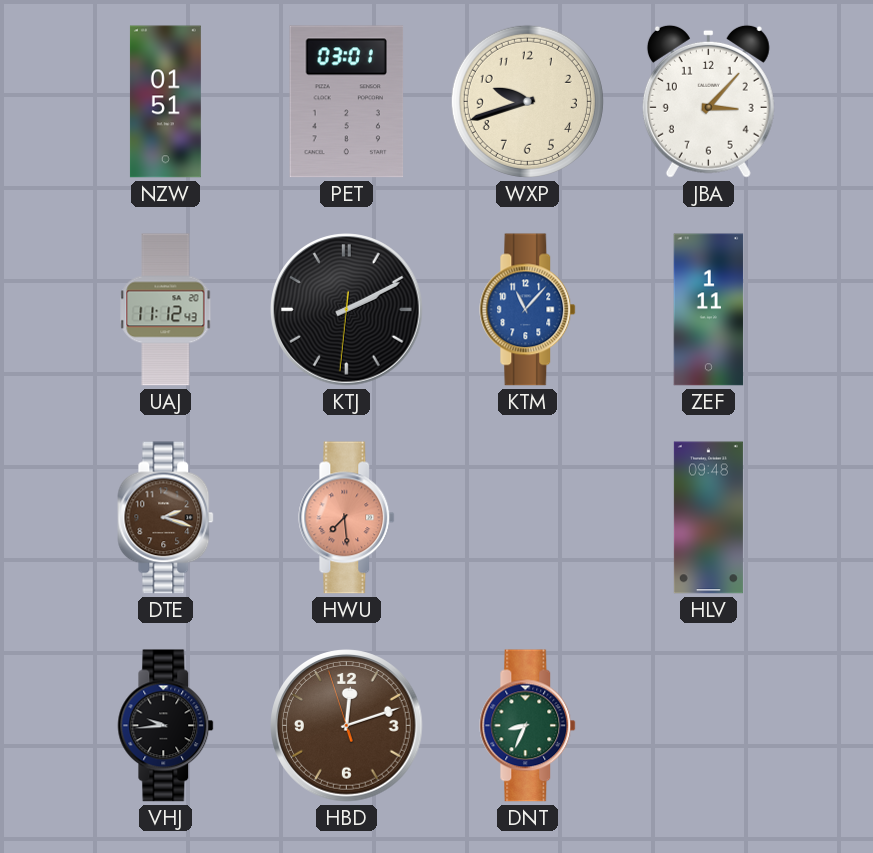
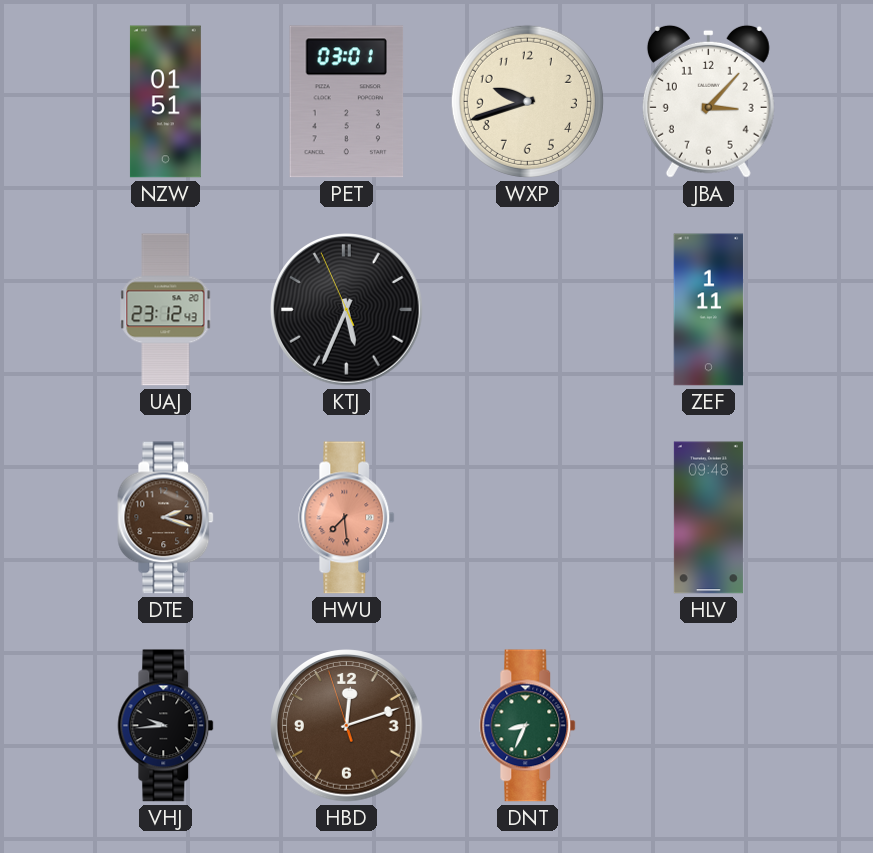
UAJ: 11:12 -> 23:12
KTJ: 2:10 -> 5:33
KTM: 11:07 -> none
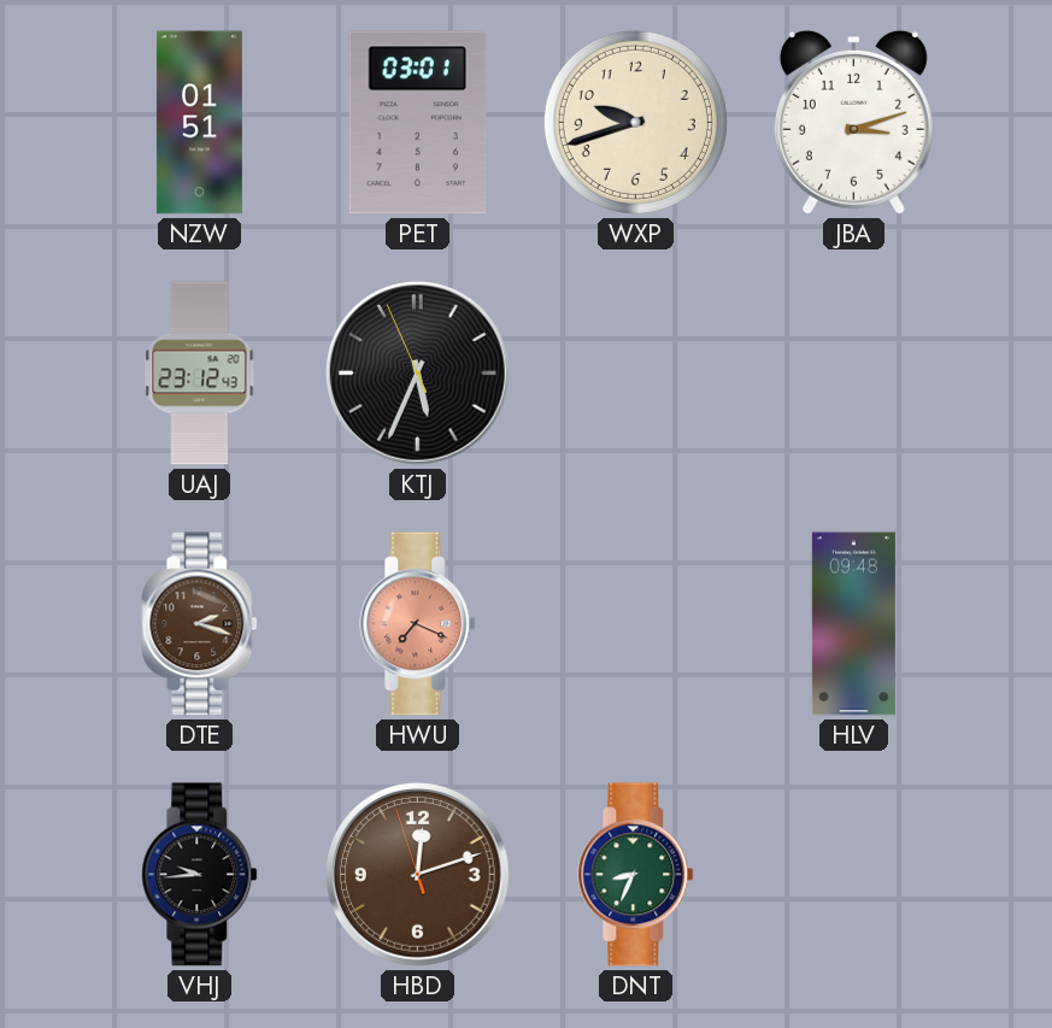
JBA: 3:07 -> 3:12
ZEF: 1:11 -> none
HWU: 7:29 -> 7:19
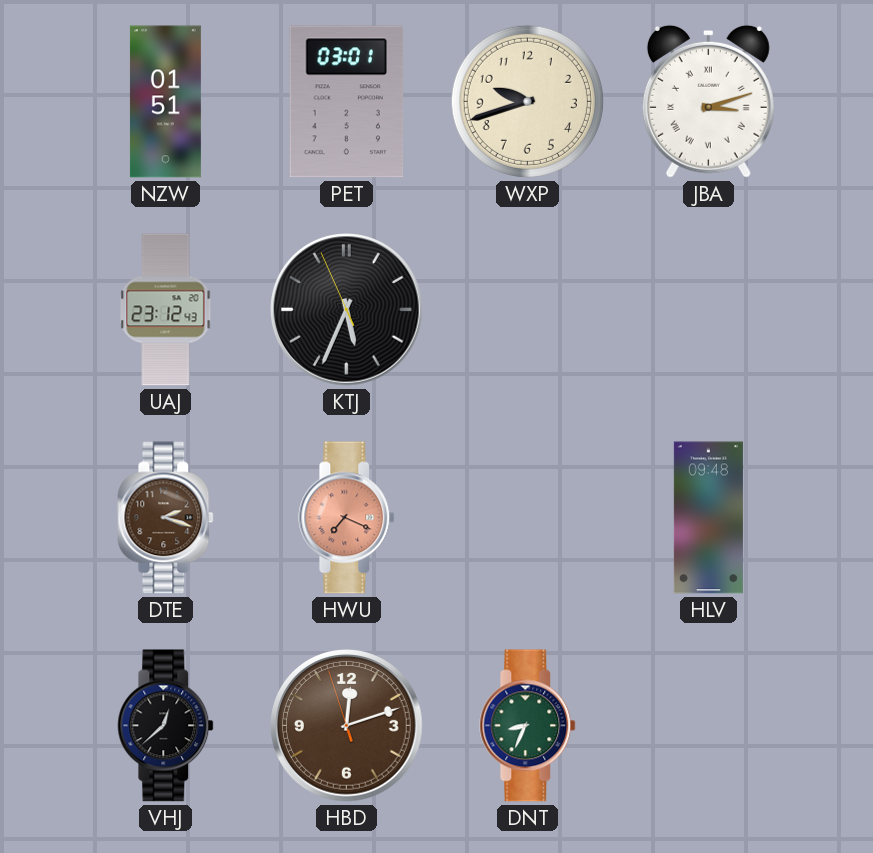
JBA numerals: Arabic -> Roman
VHJ: 9:44 -> 12:38
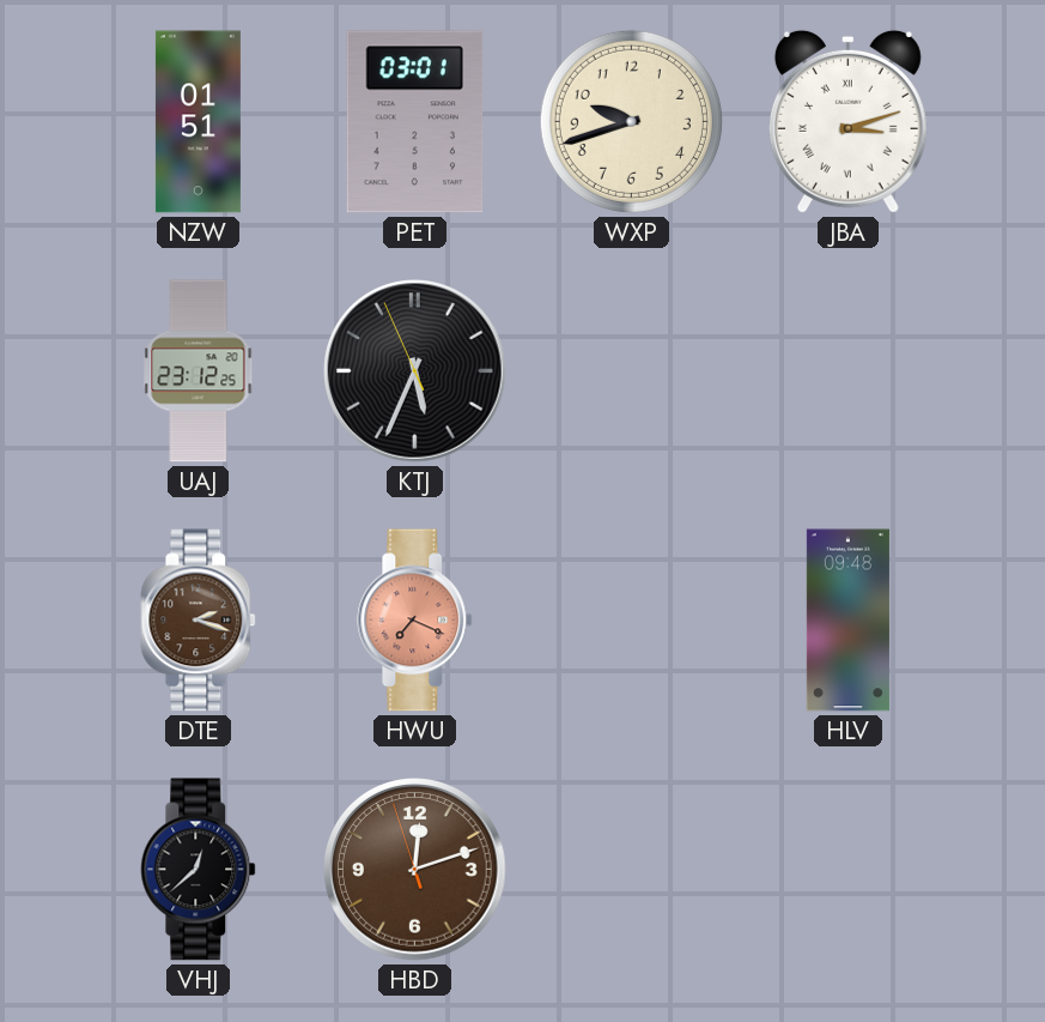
UAJ: 23:12:43 -> 23:12:25
DNT: 8:34 -> none
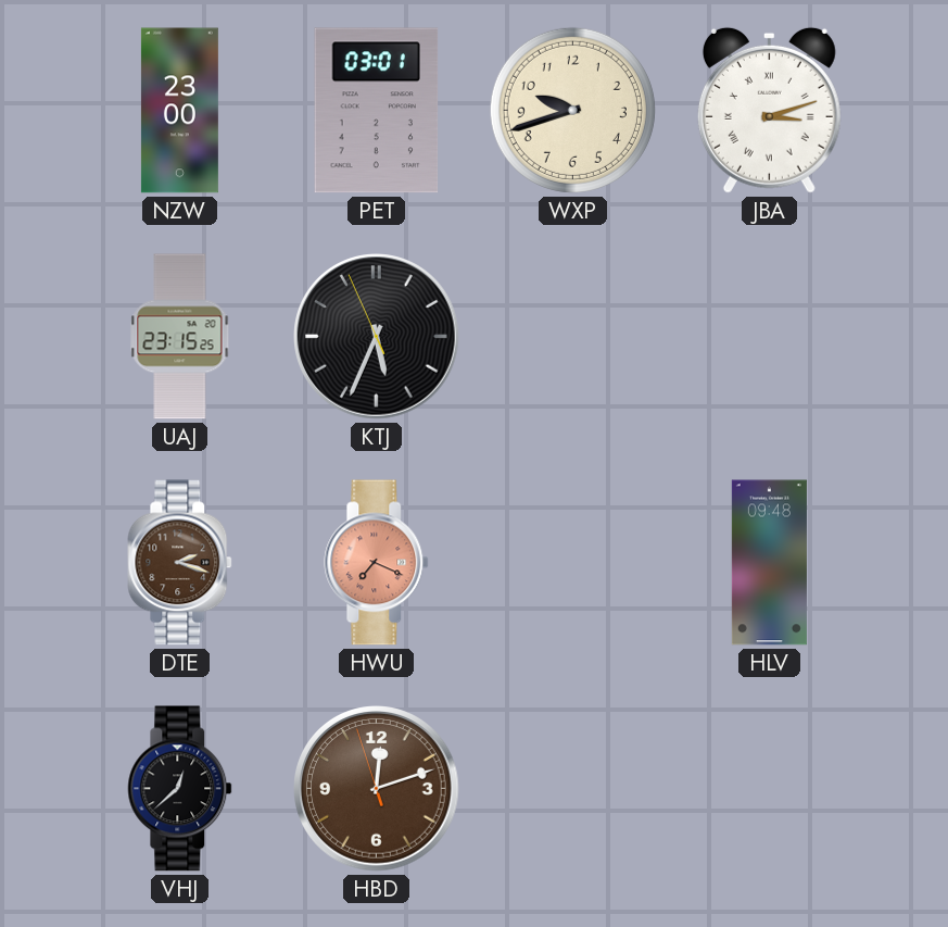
NZW: 01:51 -> 23:00
UAJ: 23:12 -> 23:15
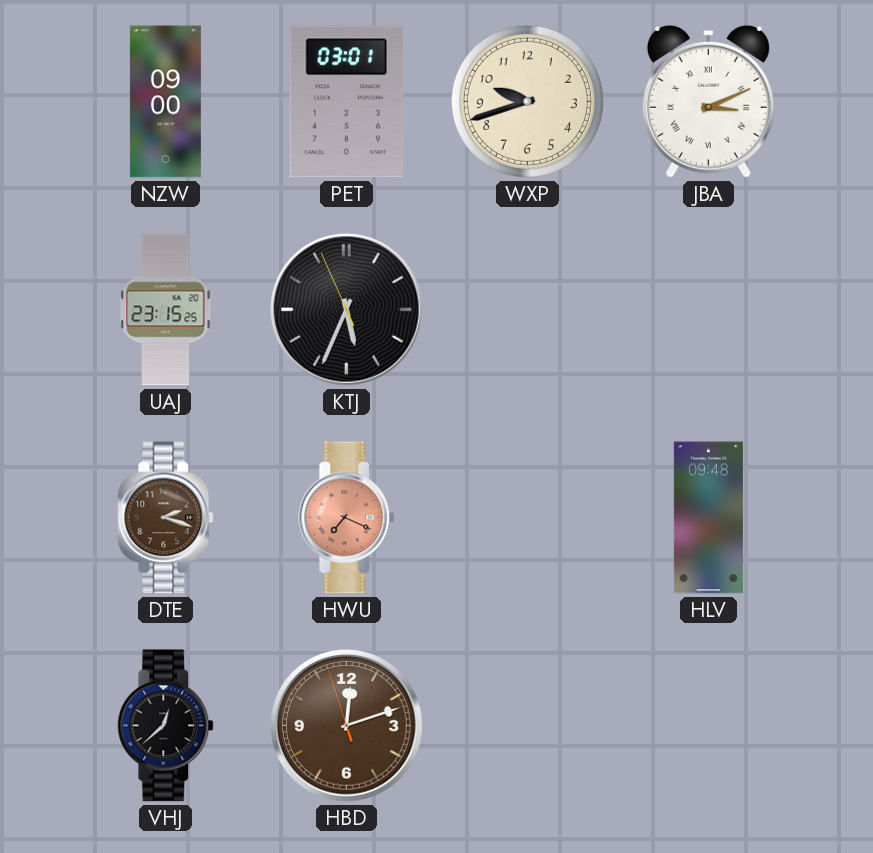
NZW: 23:00 -> 09:00
JBA: 3:12 -> 3:11
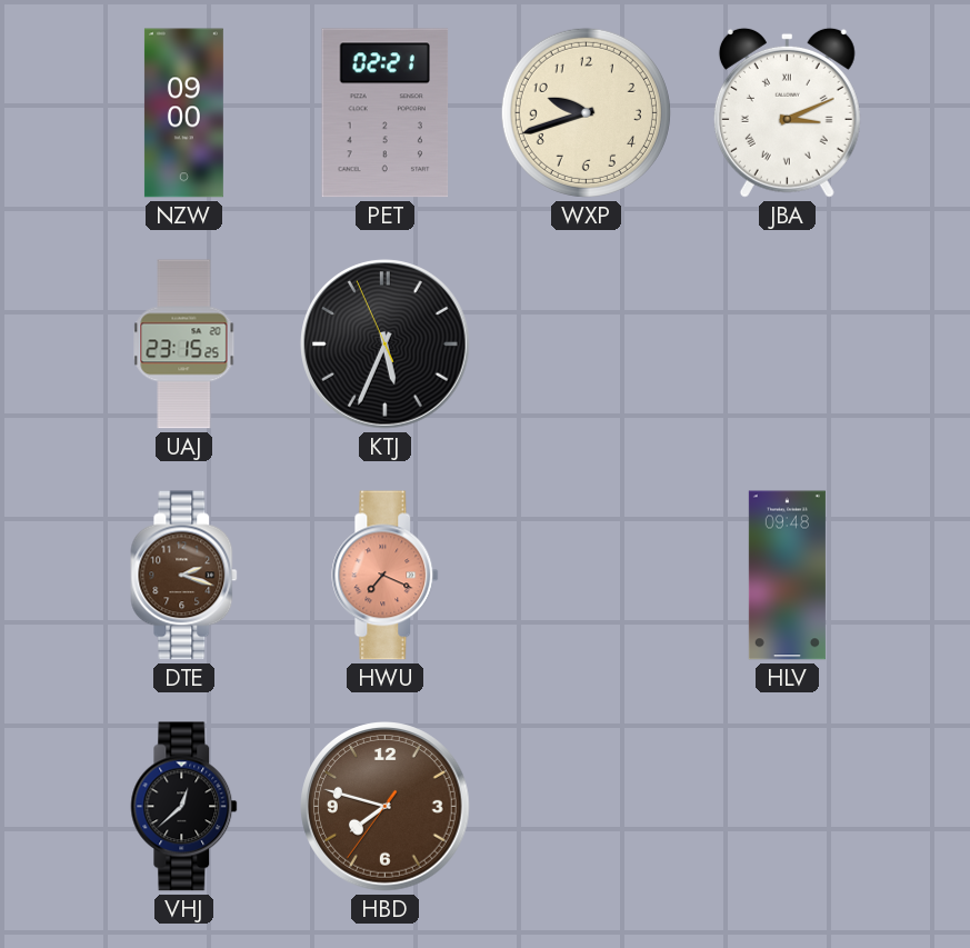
PET: 03:01 -> 02:21
HBD: 12:11 -> 7:47
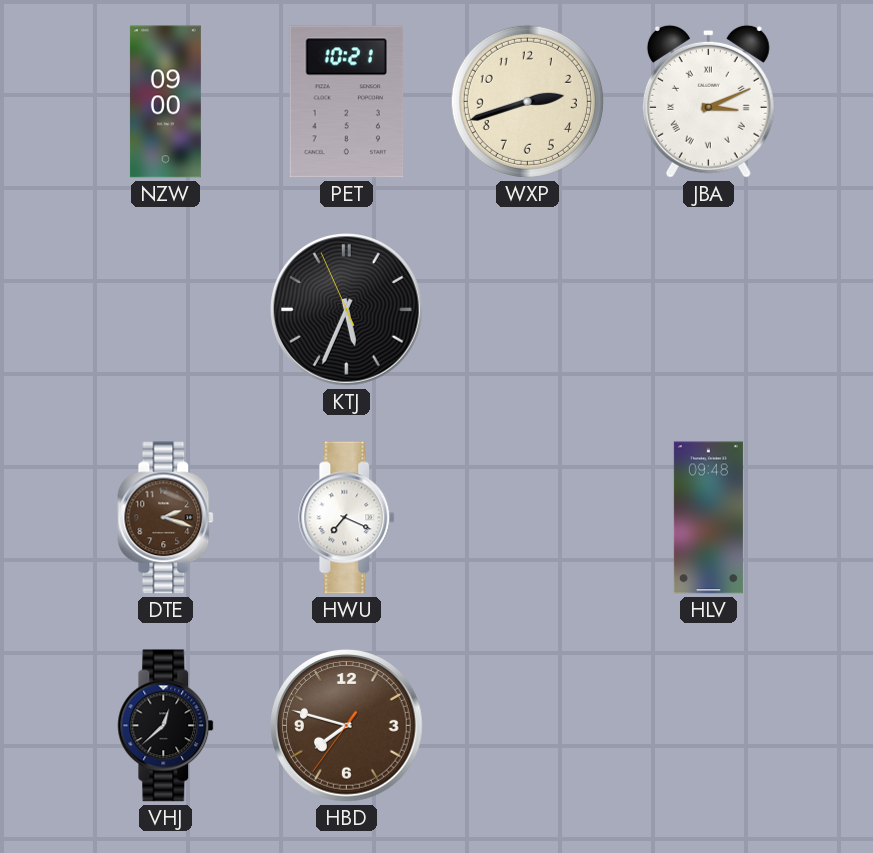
PET: 02:21 -> 10:21
WXP: 9:42 -> 2:42
UAJ: 23:15 -> none
HWU dial: salmon -> white
